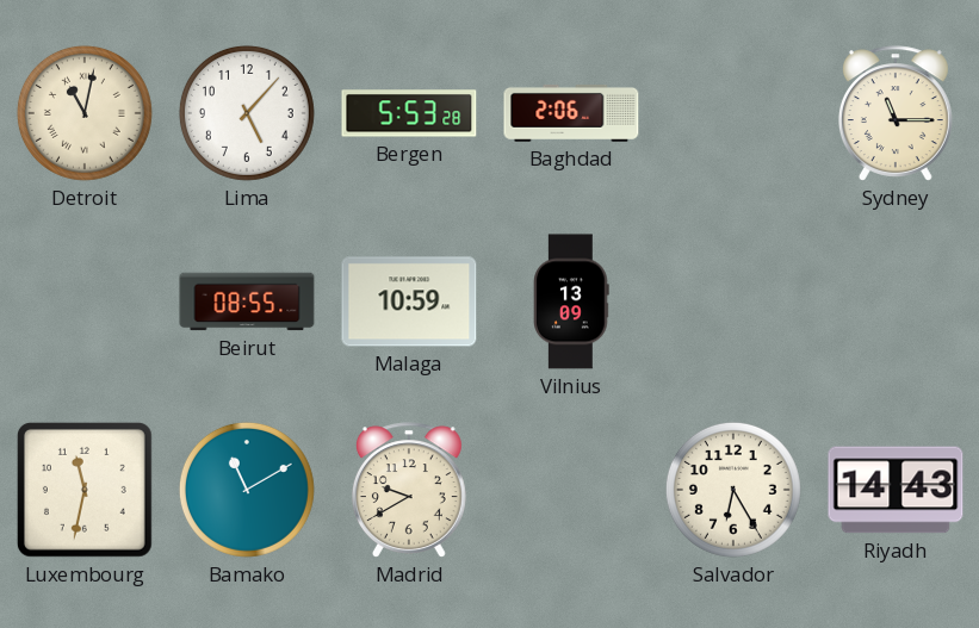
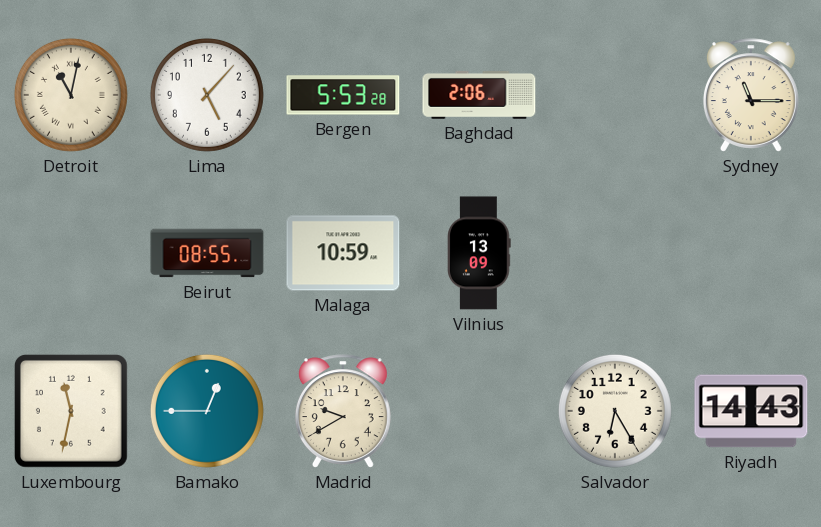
Bamako: 11:10 -> 12:45
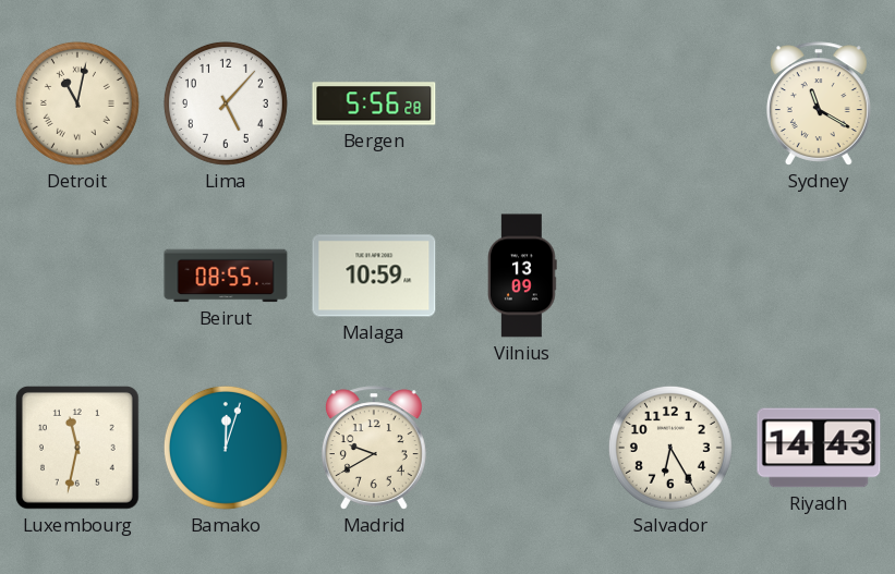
Bergen: 5:53 -> 5:56
Baghdad: 2:06 -> none
Sydney: 11:15 -> 11:20
Bamako: 12:45 -> 12:03
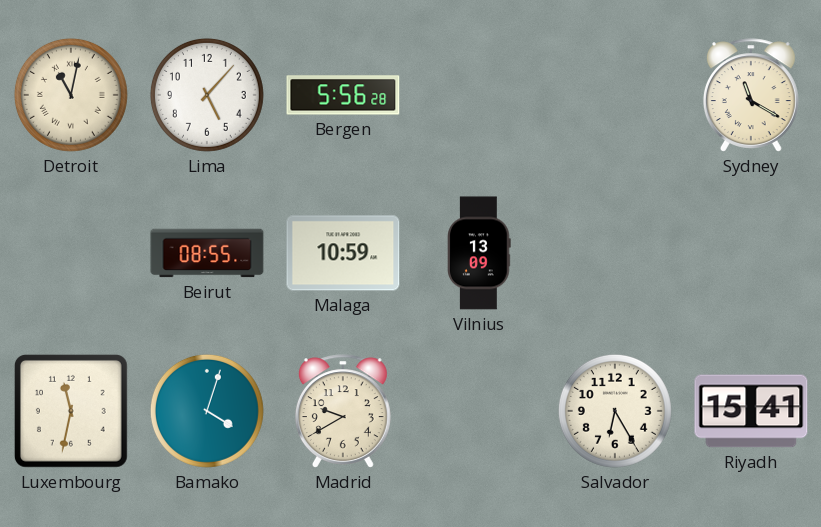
Bamako: 12:03 -> 4:03
Riyadh: 14:43 -> 15:41
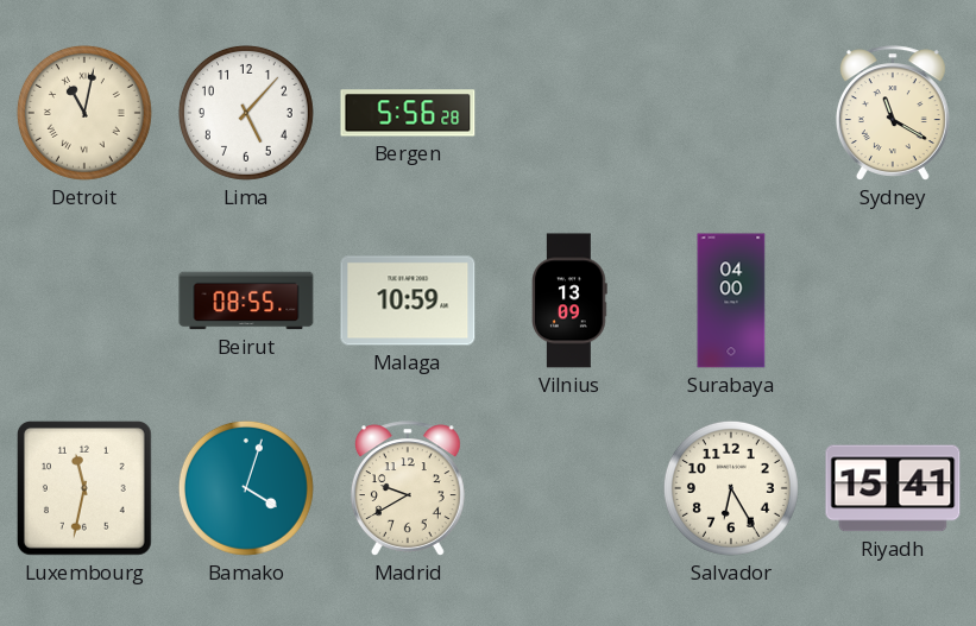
Surabaya: none -> 04:00
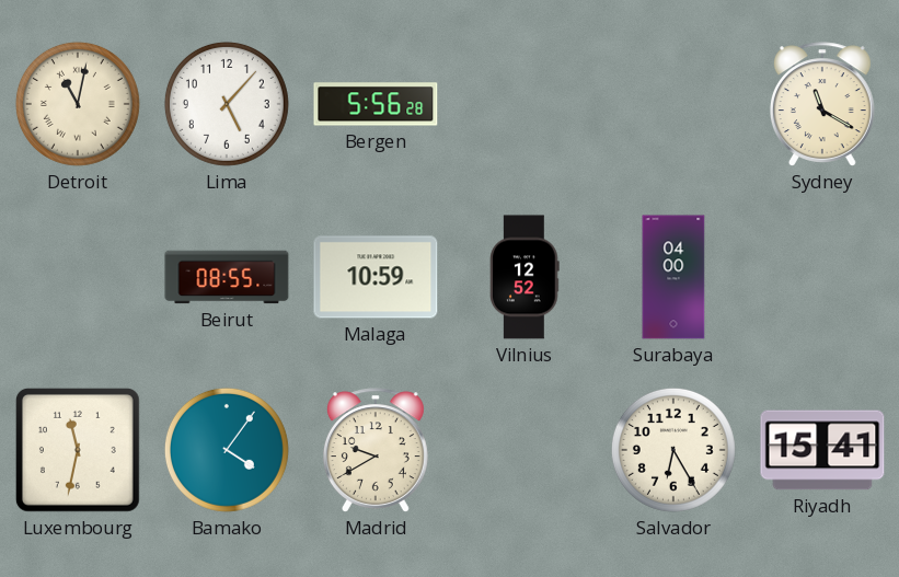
Vilnius: 13:09 -> 12:52
Bamako: 4:03 -> 4:06
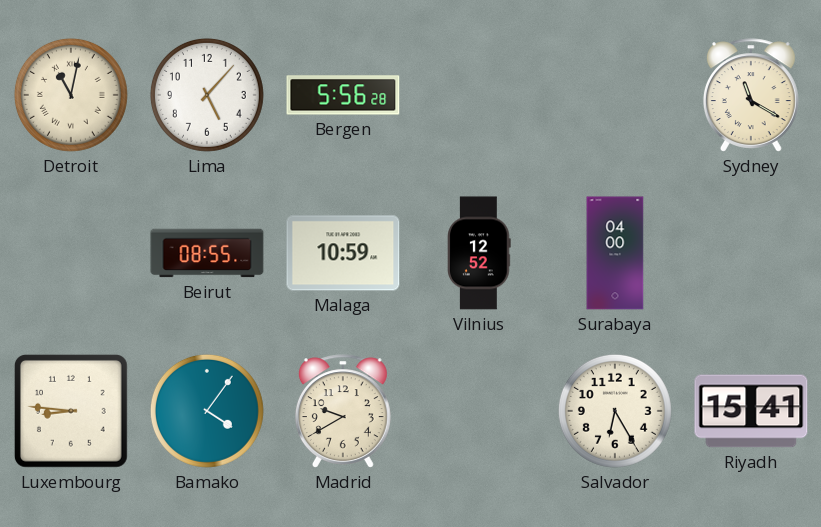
Luxembourg: 11:32 -> 8:46
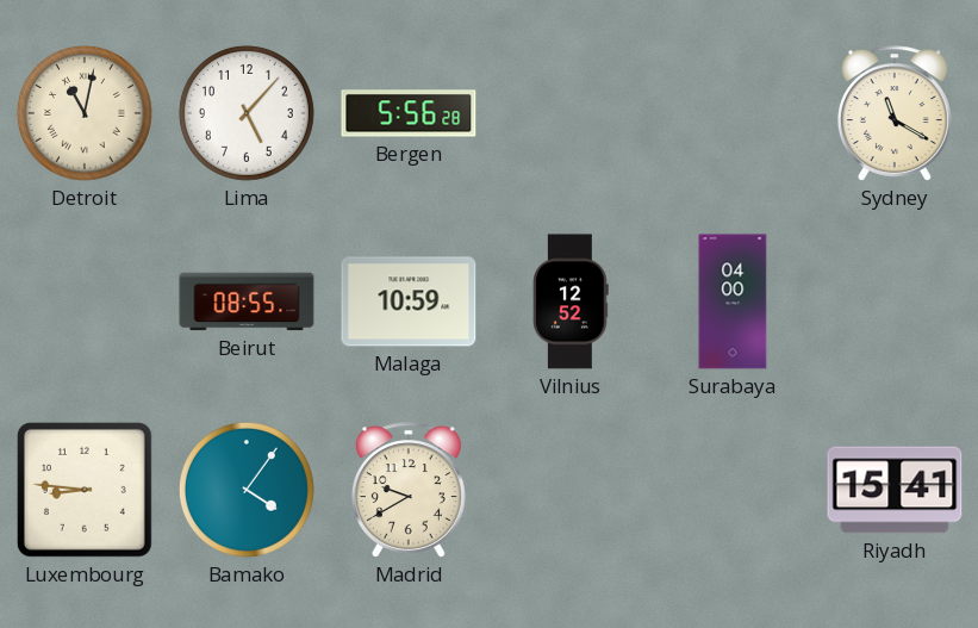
Salvador: 6:25 -> none
